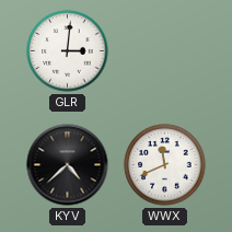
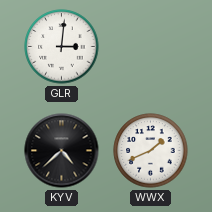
WWX: 11:41 -> 1:41
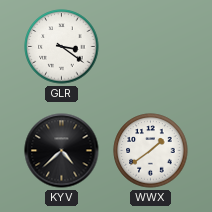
GLR: 3:01 -> 3:21
WWX: 1:41 -> 1:39
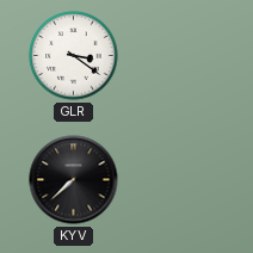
KYV: 4:38 -> 7:38
WWX: 1:39 -> none
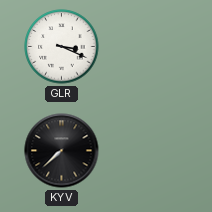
GLR: 3:21 -> 3:19
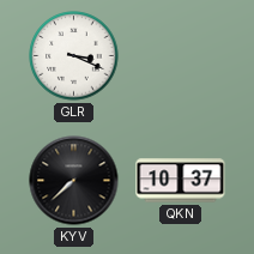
QKN: none -> 10:37
